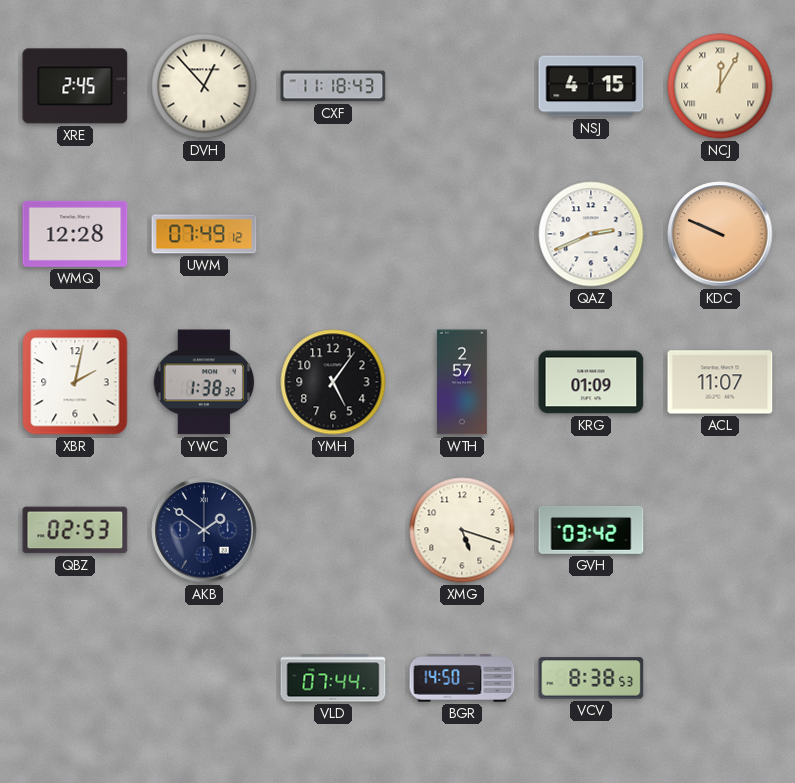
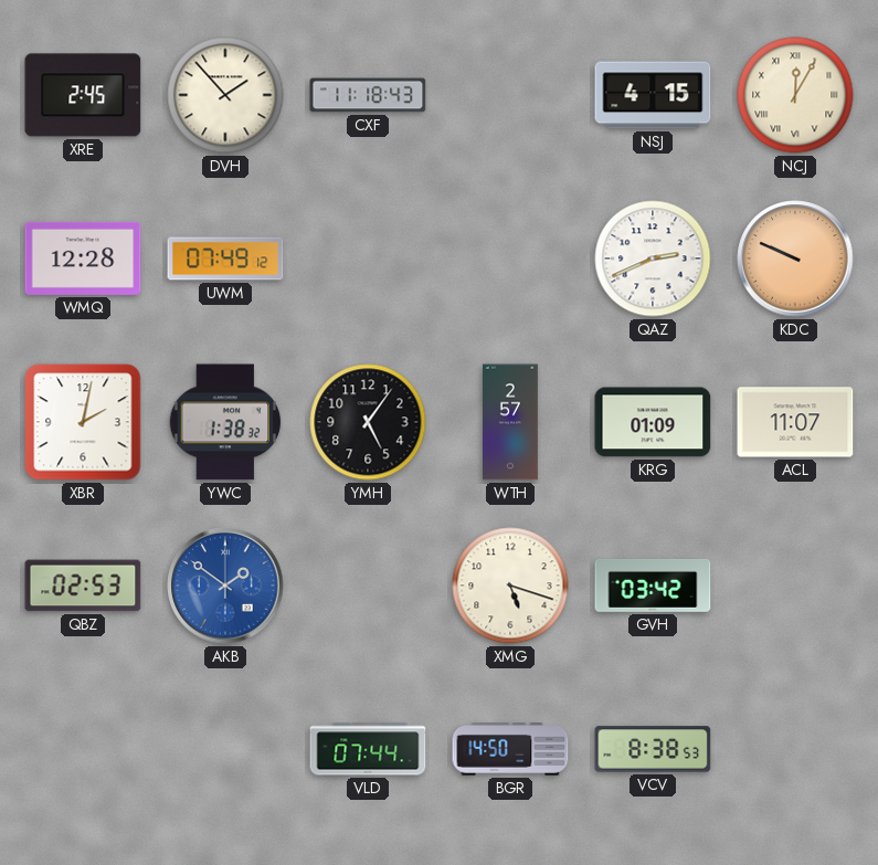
DVH: 12:53 -> 1:53
AKB dial: navy -> blue
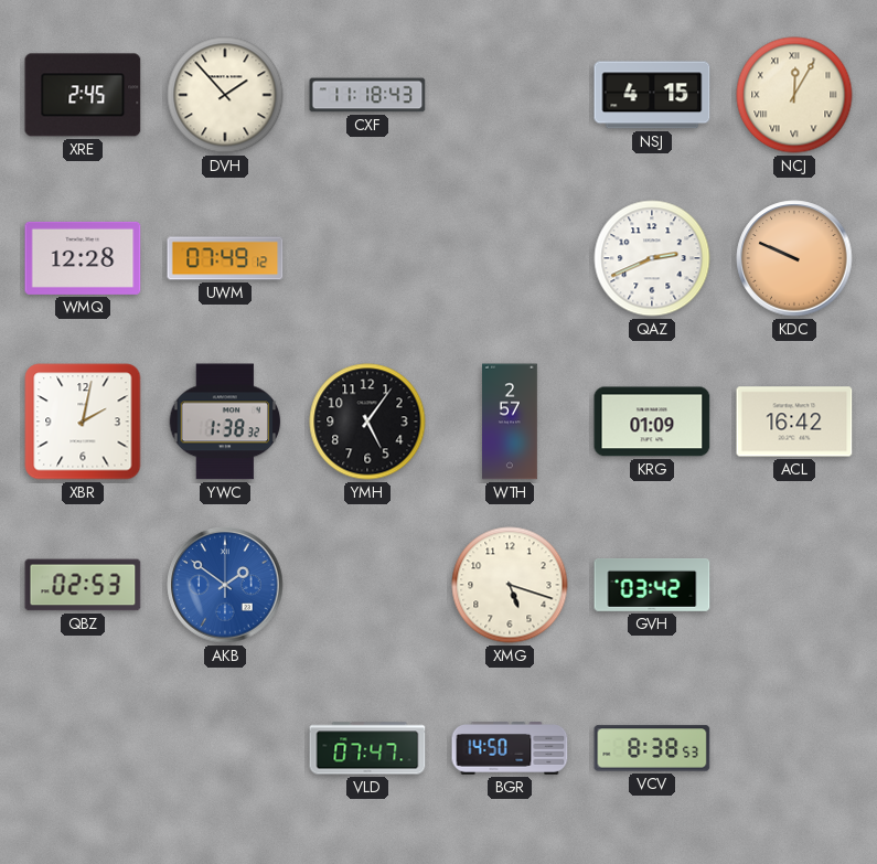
ACL: 11:07 -> 16:42
VLD: 07:44 -> 07:47
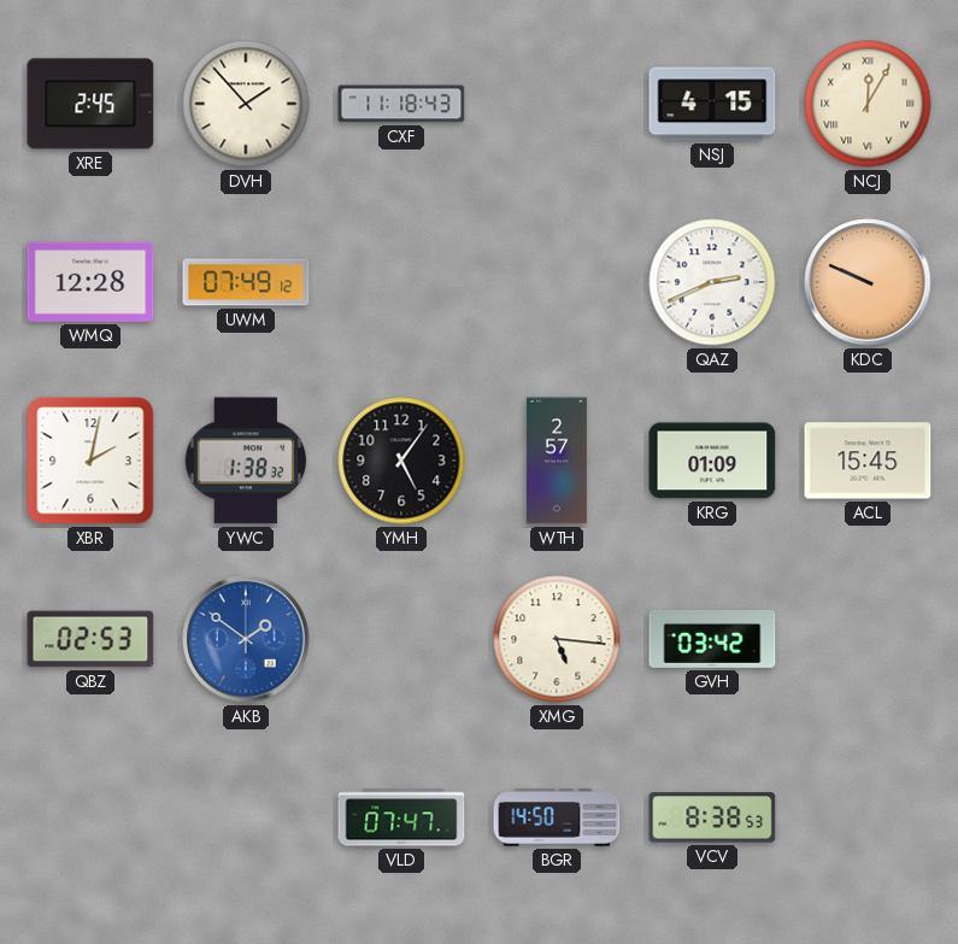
ACL: 16:42 -> 15:45
XMG: 5:18 -> 5:16
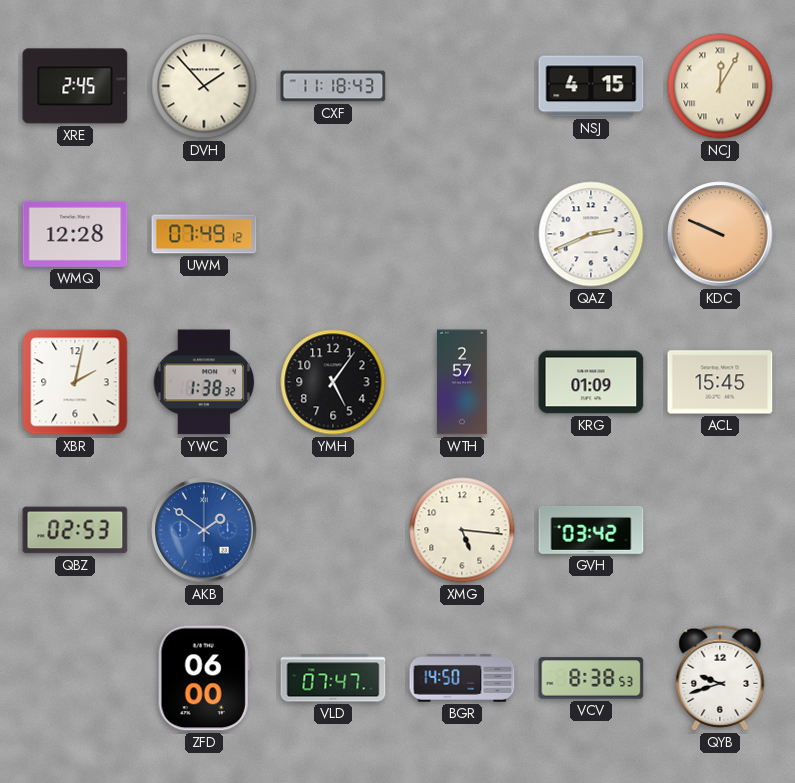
ZFD: none -> 06:00
QYB: none -> 9:42
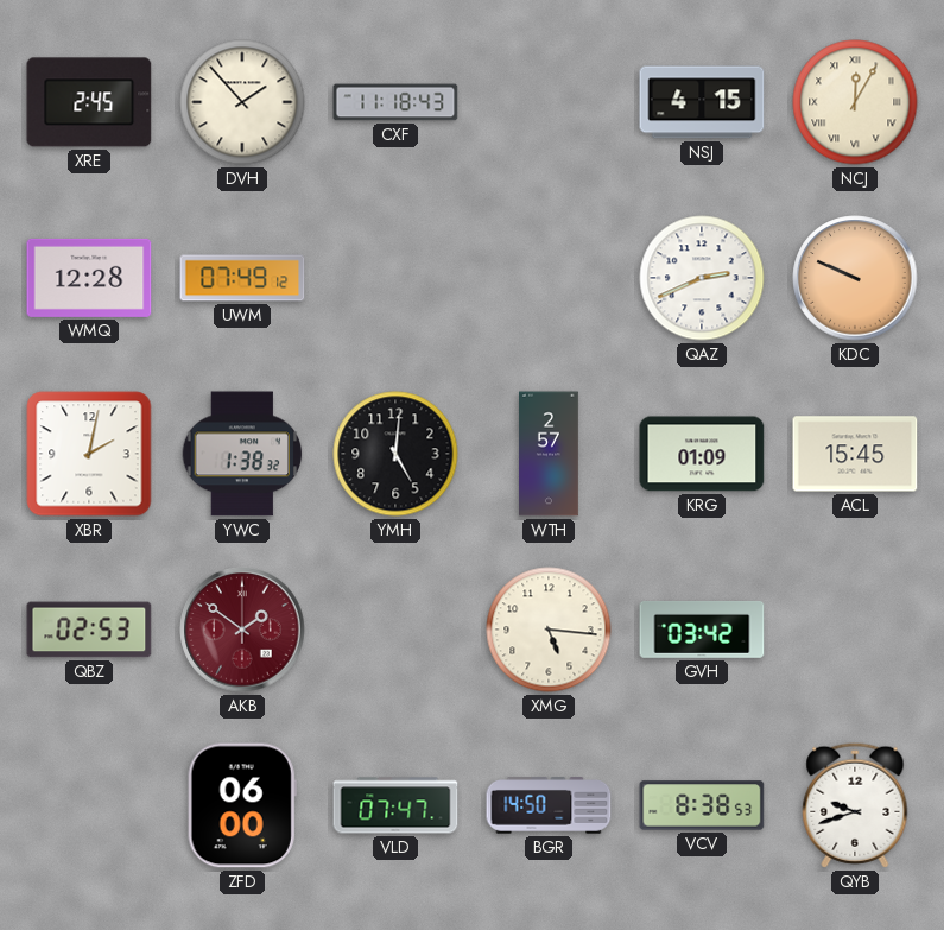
YMH: 5:06 -> 5:01
AKB dial: blue -> burgundy
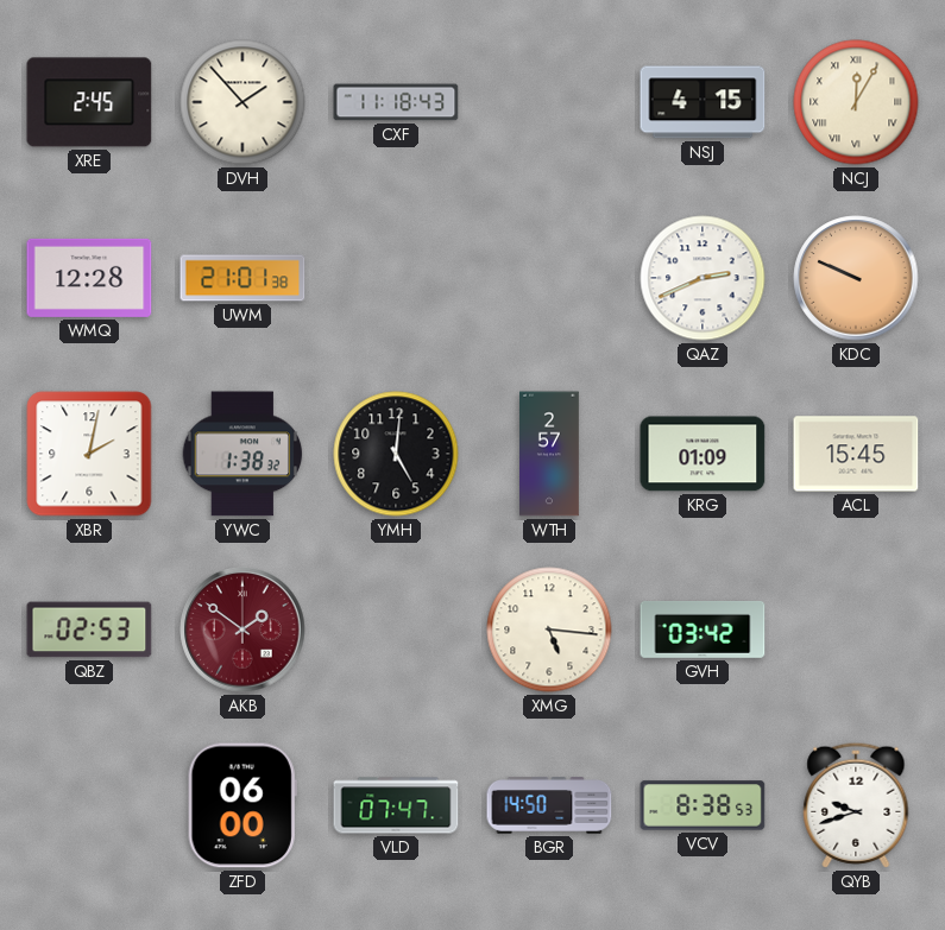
UWM: 07:49 -> 21:01
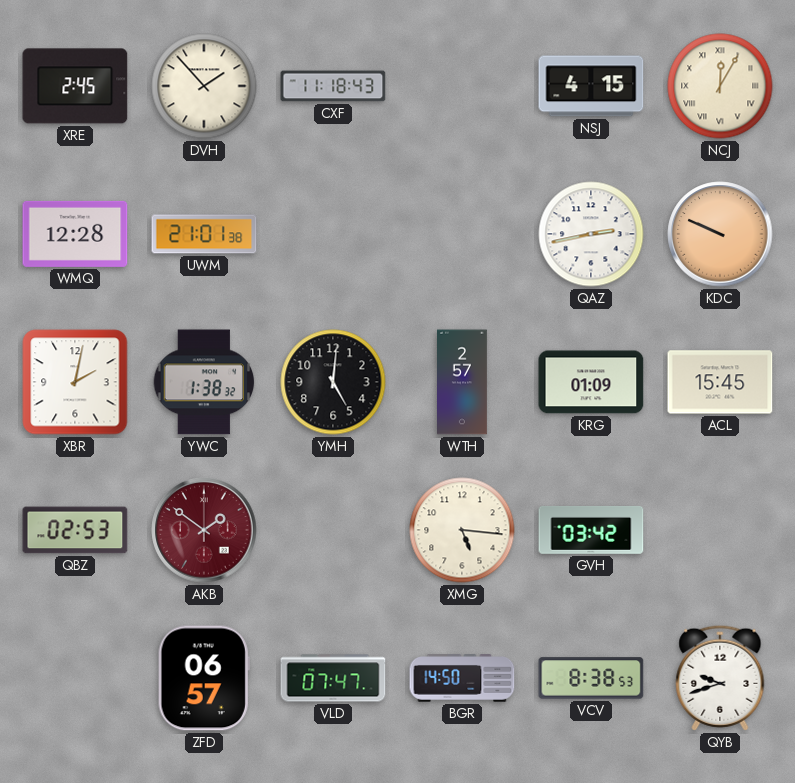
QAZ: 2:41 -> 2:43
ZFD: 06:00 -> 06:57
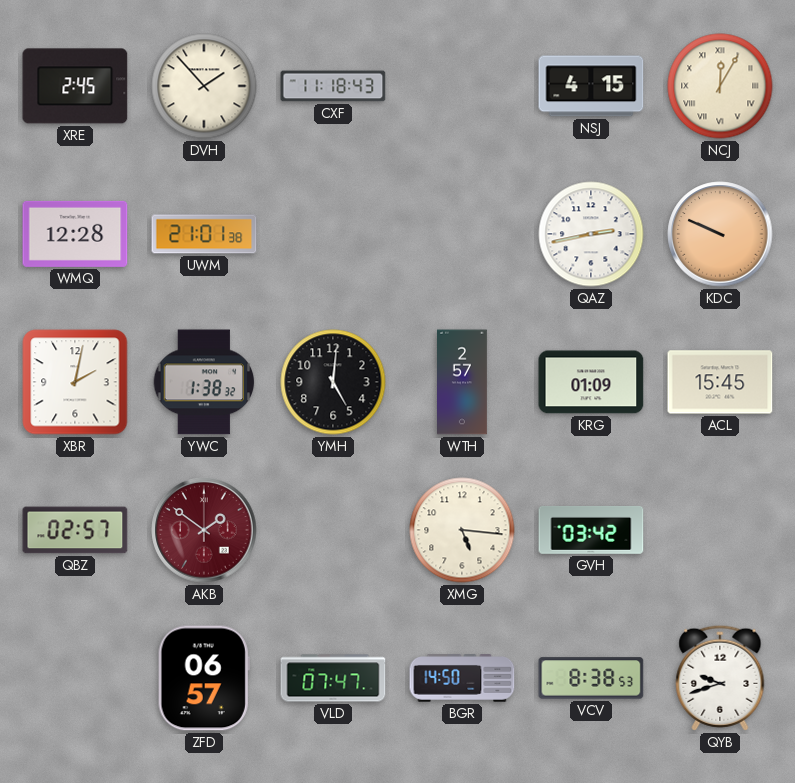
QBZ: 02:53 -> 02:57
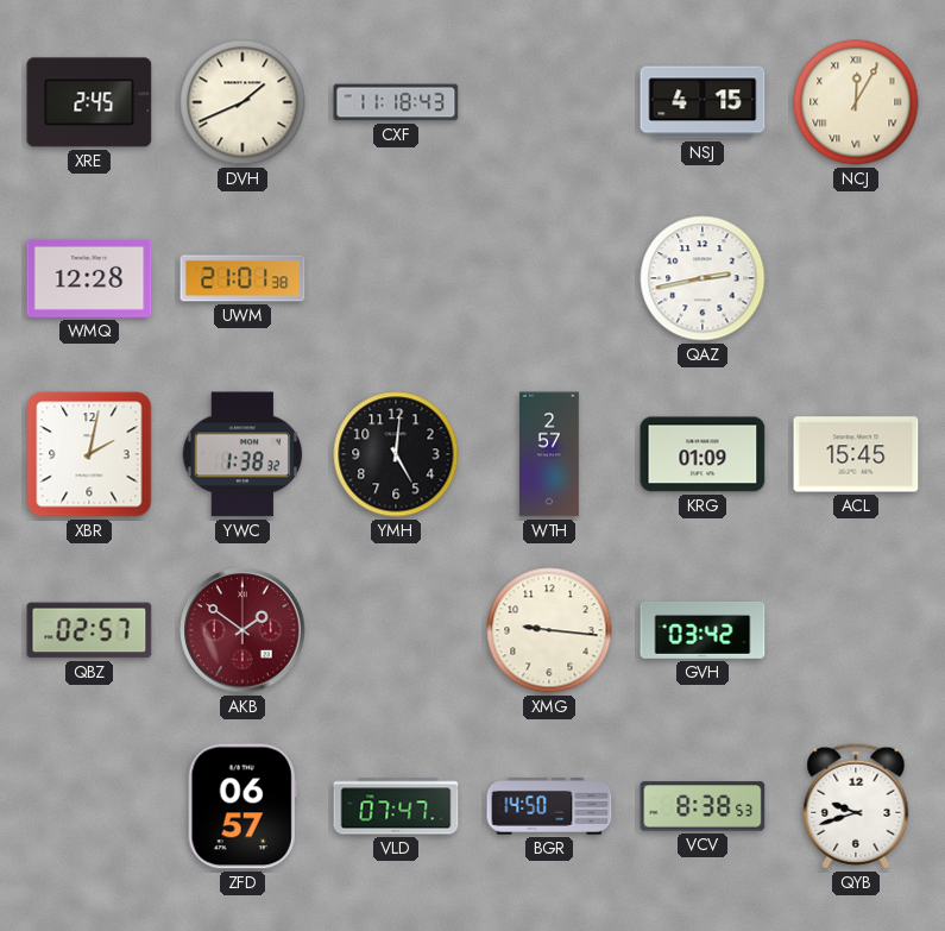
DVH: 1:53 -> 1:41
KDC: 9:49 -> none
XMG: 5:16 -> 9:16
